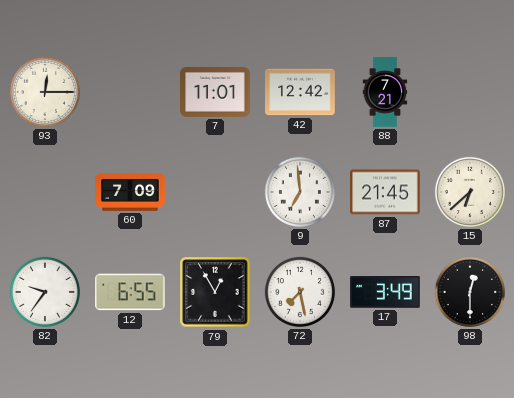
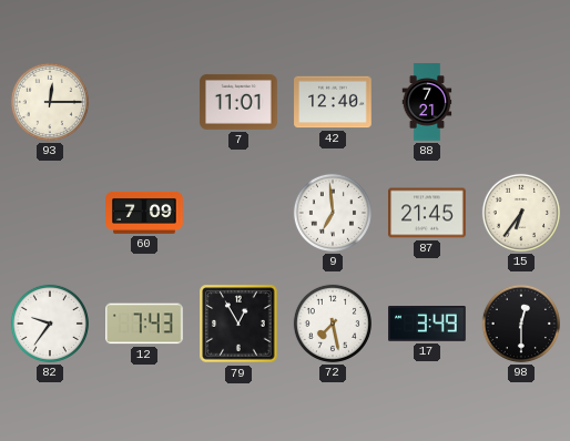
42: 12:42 -> 12:40
15: 6:38 -> 6:36
12: 6:55 -> 7:43
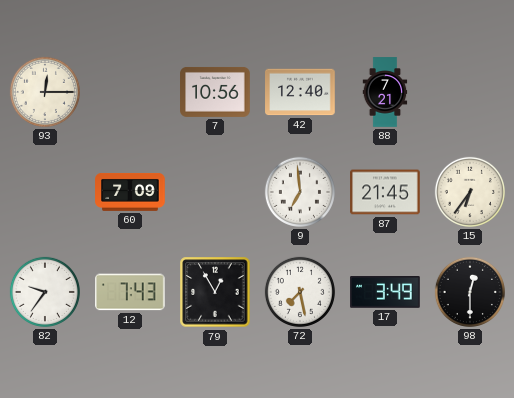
7: 11:01 -> 10:56
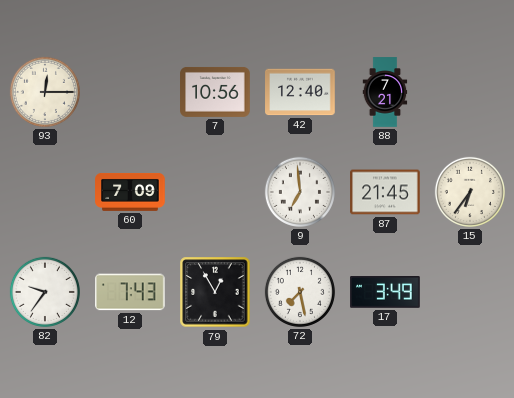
98: 12:30 -> none
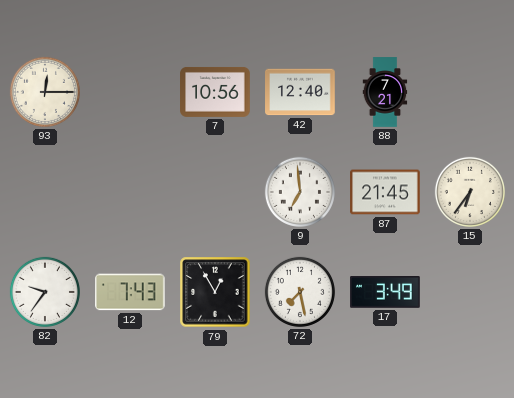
60: 7:09 -> none
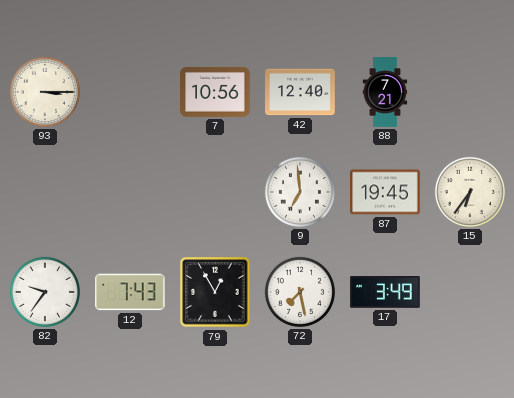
93: 12:15 -> 3:15
87: 21:45 -> 19:45
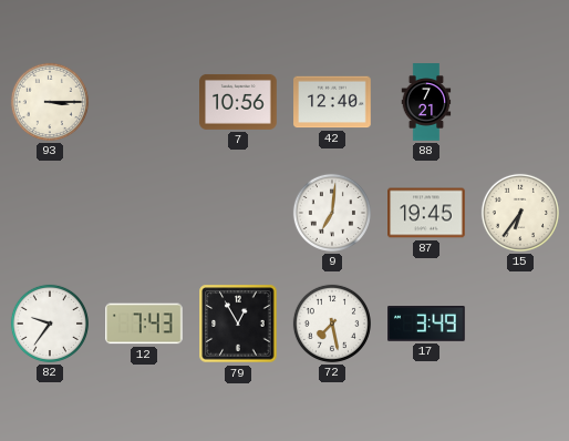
9: 6:59 -> 7:01
